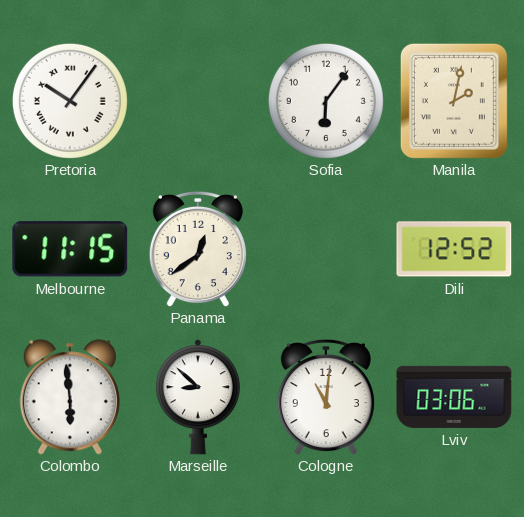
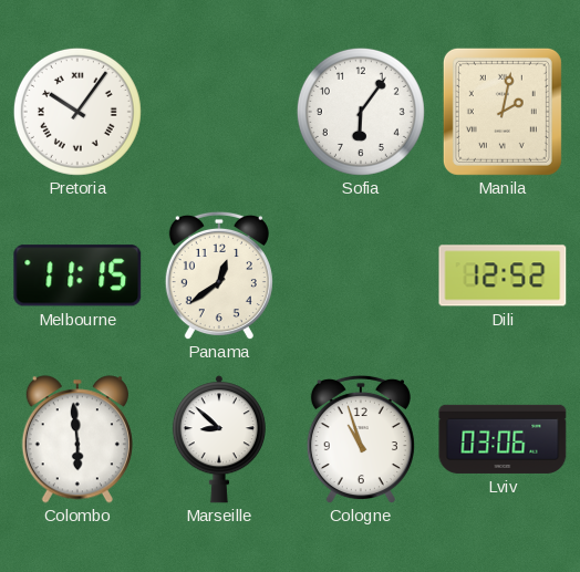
Cologne: 11:01 -> 10:57
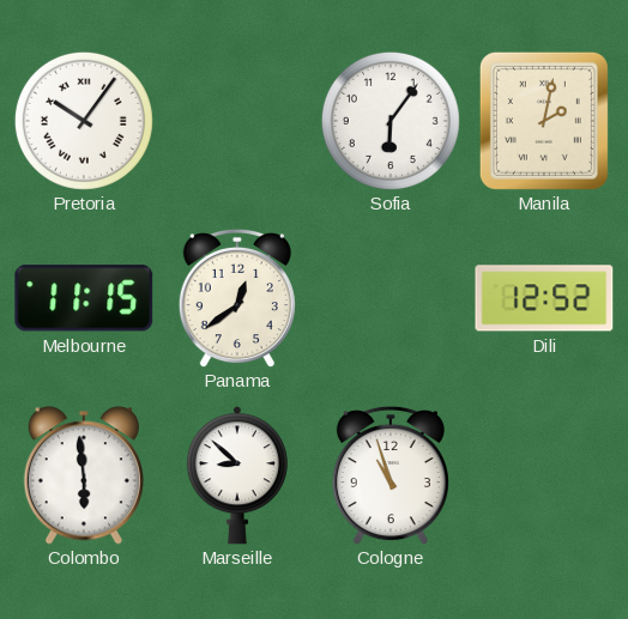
Lviv: 03:06 -> none
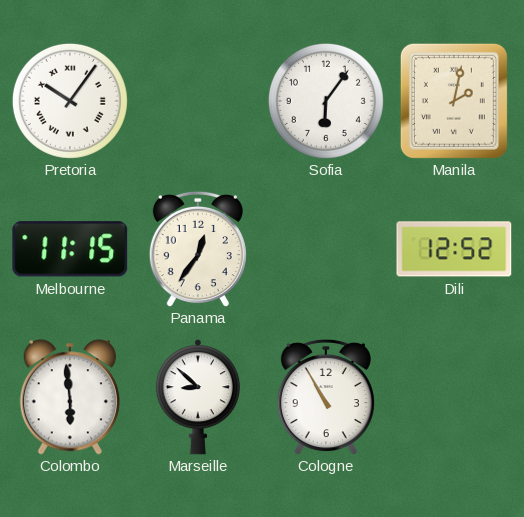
Panama: 12:39 -> 12:36
Cologne: 10:57 -> 10:55
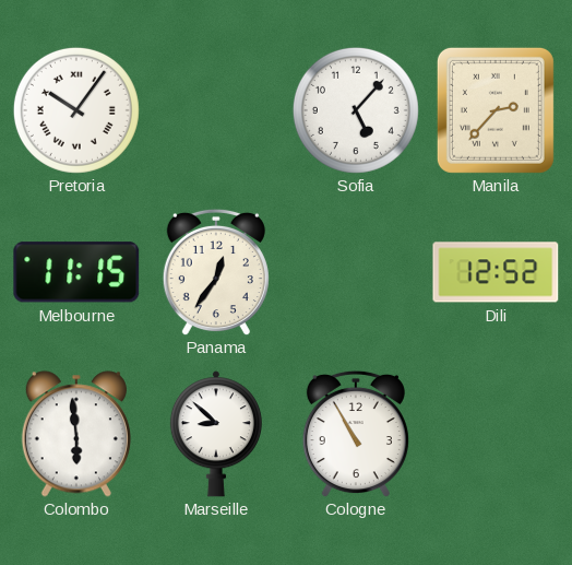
Sofia: 6:06 -> 5:07
Manila: 2:02 -> 2:37
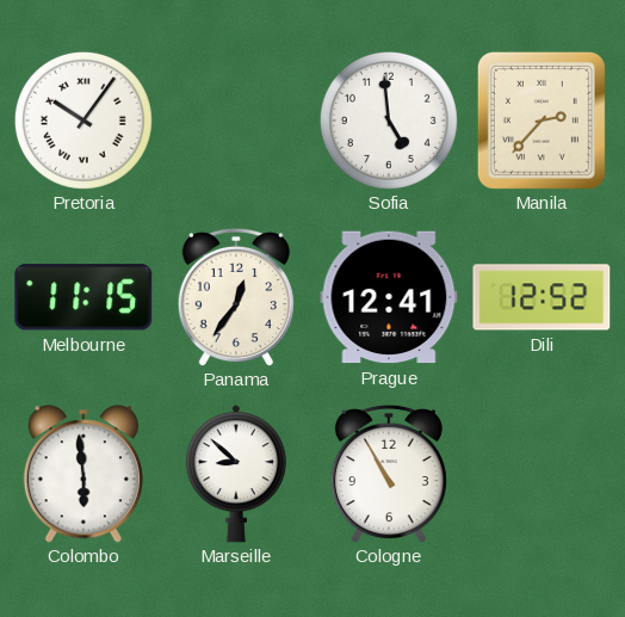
Sofia: 5:07 -> 4:59
Prague: none -> 12:41
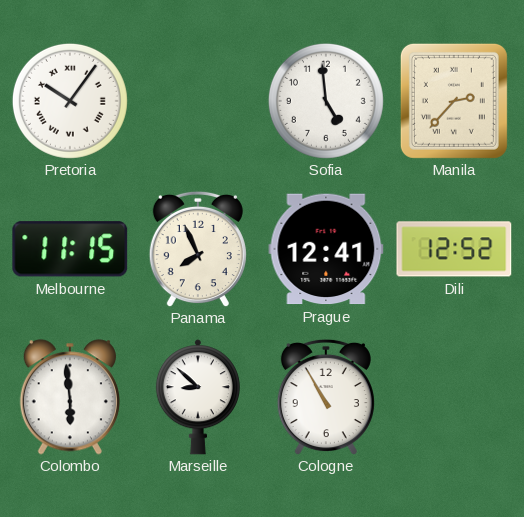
Panama: 12:36 -> 7:56
